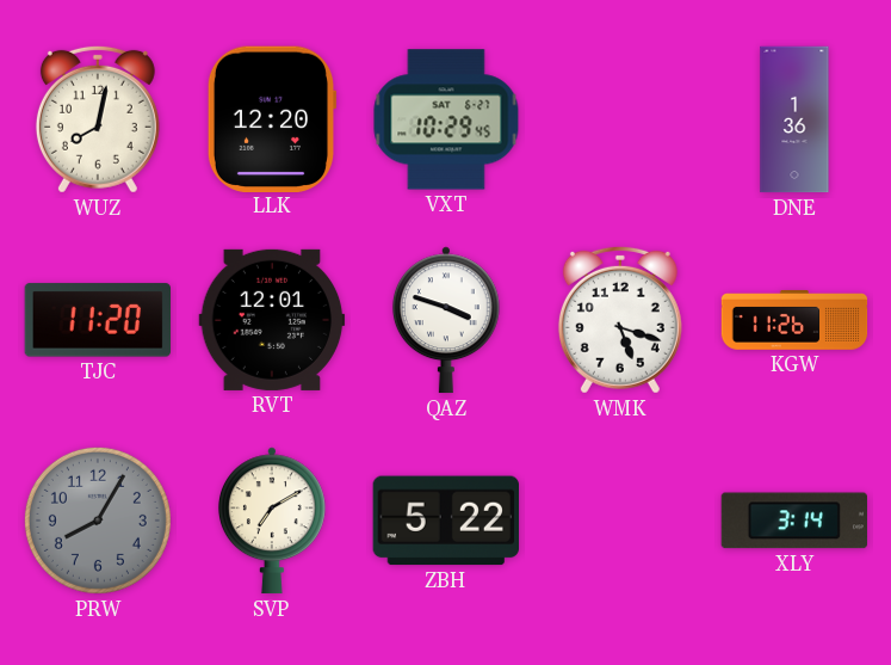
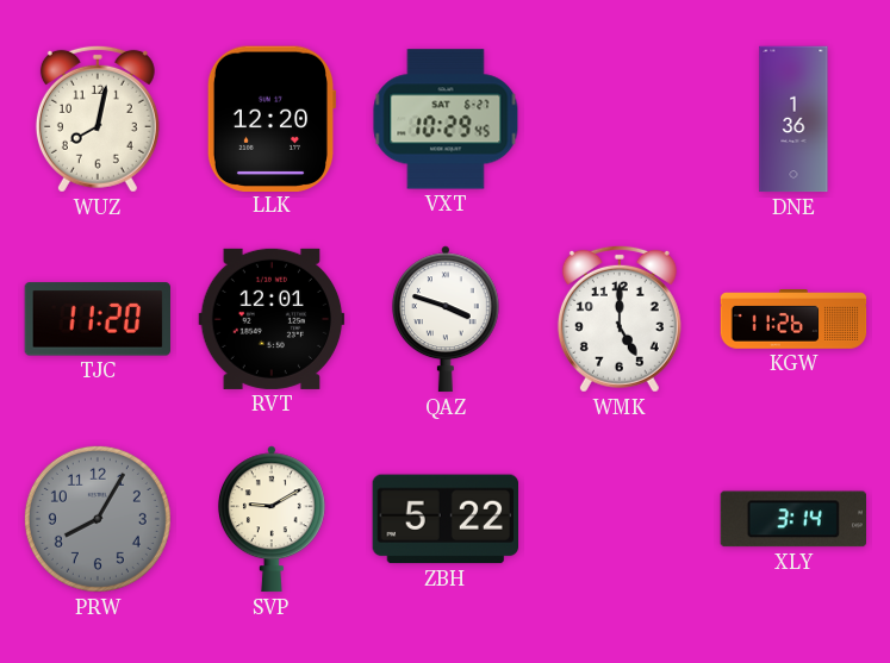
WMK: 5:18 -> 5:00
SVP: 7:10 -> 9:10
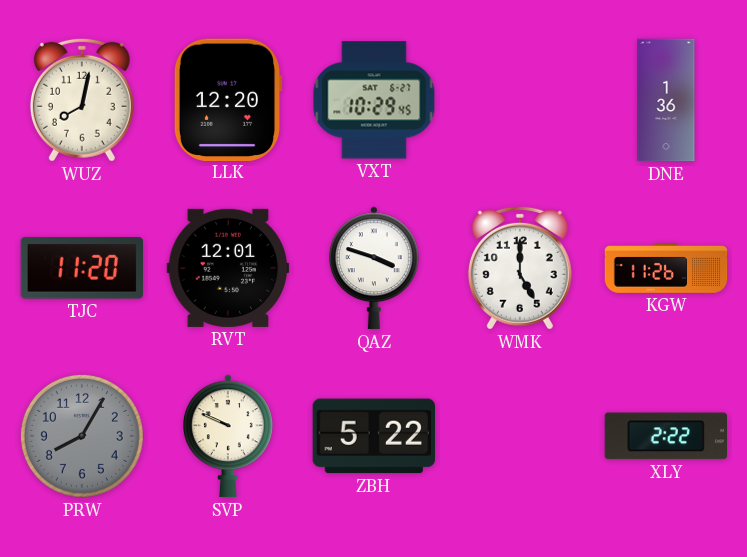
SVP: 9:10 -> 9:49
XLY: 3:14 -> 2:22
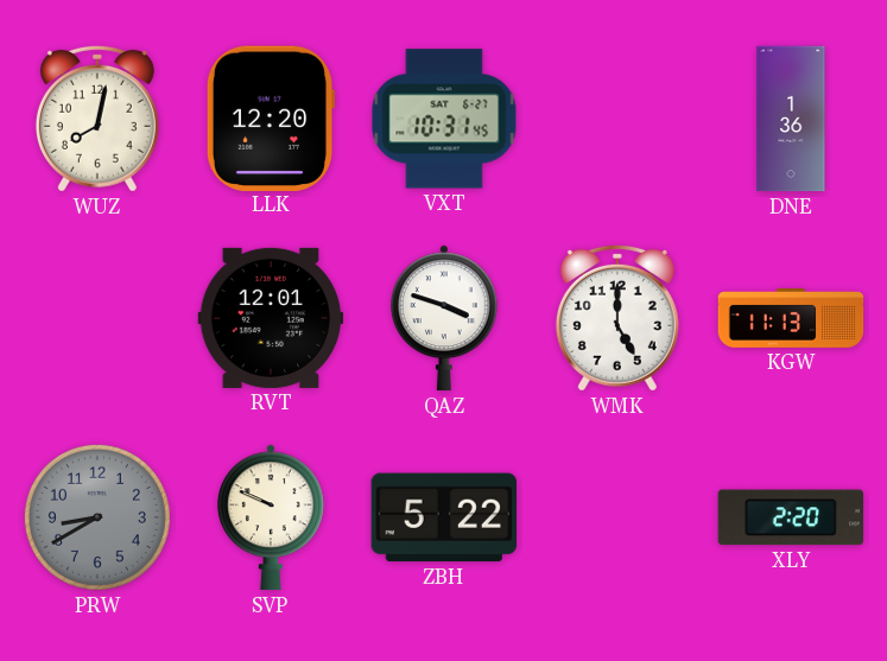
VXT: 10:29 -> 10:31
TJC: 11:20 -> none
KGW: 11:26 -> 11:13
PRW: 8:05 -> 8:40
XLY: 2:22 -> 2:20
